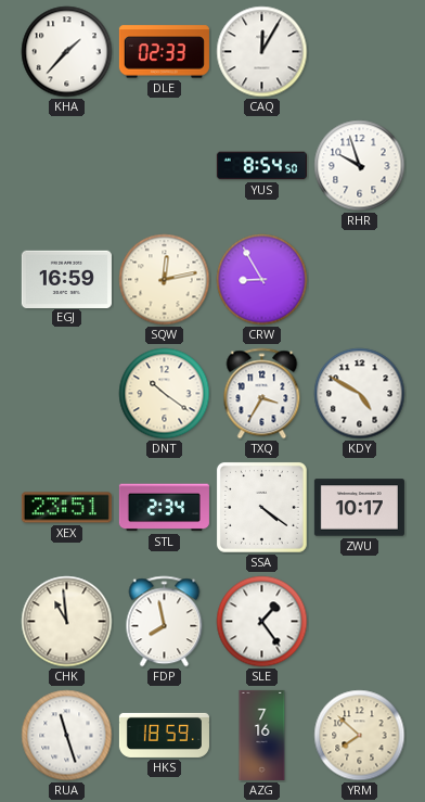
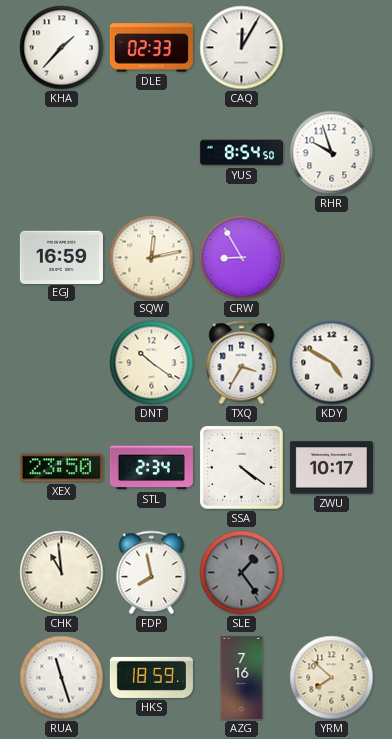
XEX: 23:51 -> 23:50
SLE dial: white -> grey
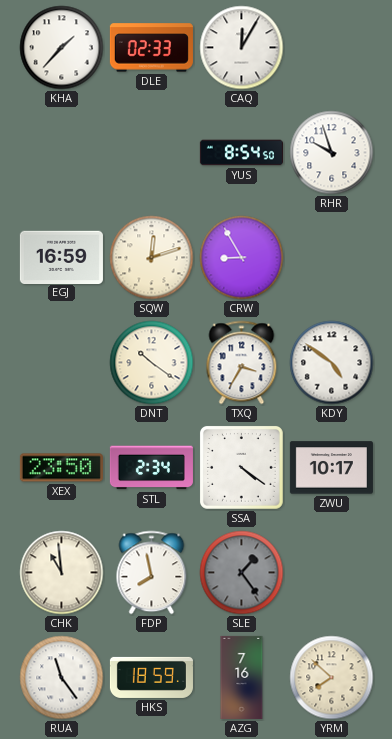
SQW: 12:13 -> 12:12
KDY: 4:50 -> 4:51
RUA: 11:27 -> 11:24
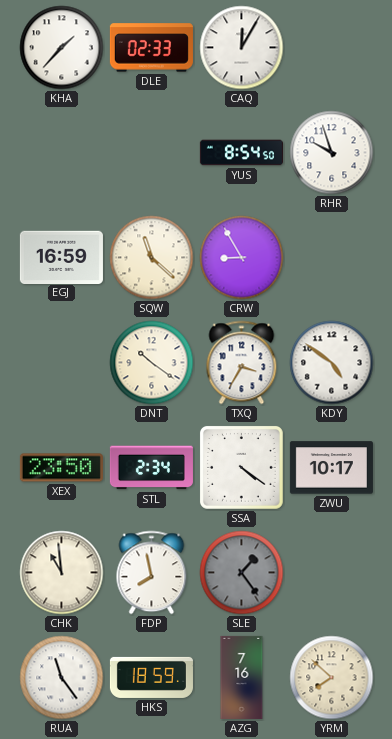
SQW: 12:12 -> 11:22
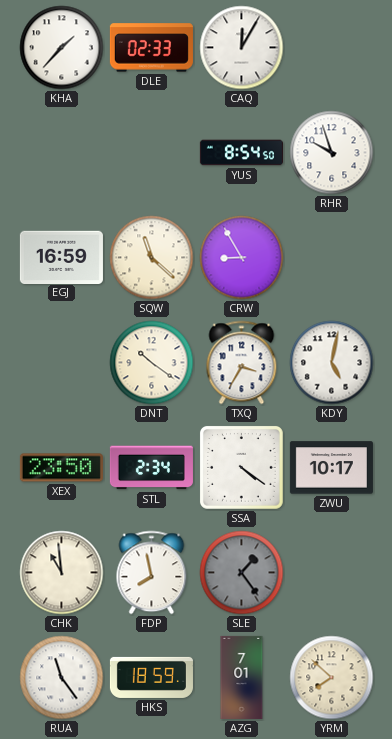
KDY: 4:51 -> 5:02
AZG: 7:16 -> 7:01
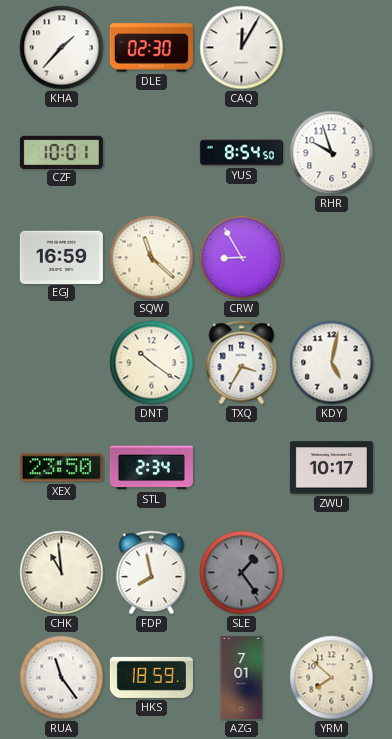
DLE: 02:33 -> 02:30
CZF: none -> 10:01
SSA: 4:21 -> none
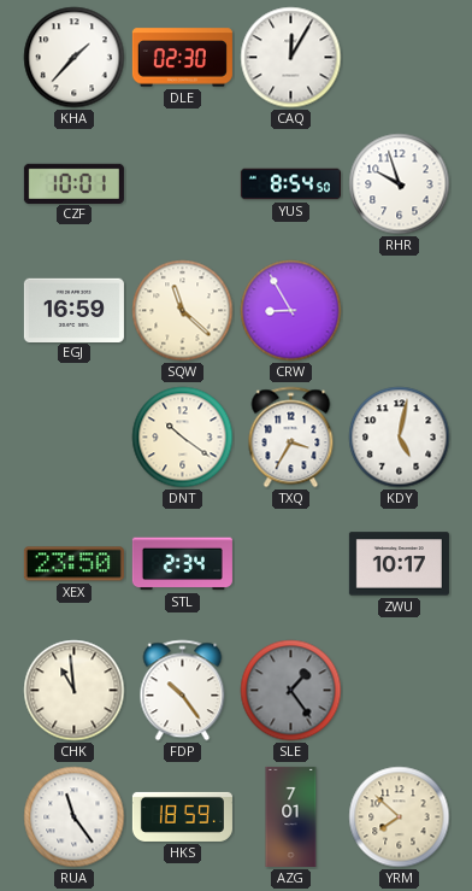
FDP: 7:58 -> 10:24
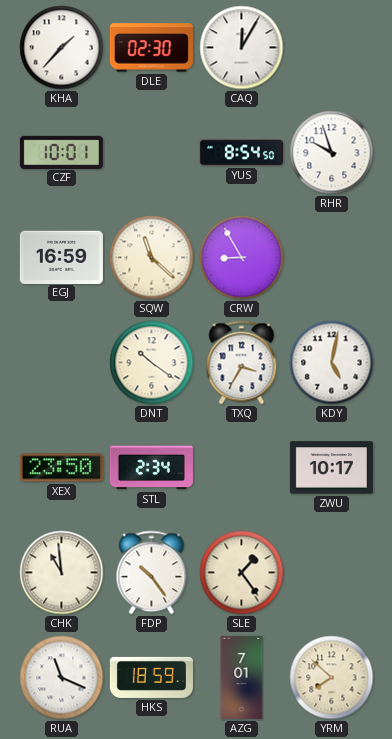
SLE dial: grey -> cream
RUA: 11:24 -> 11:19
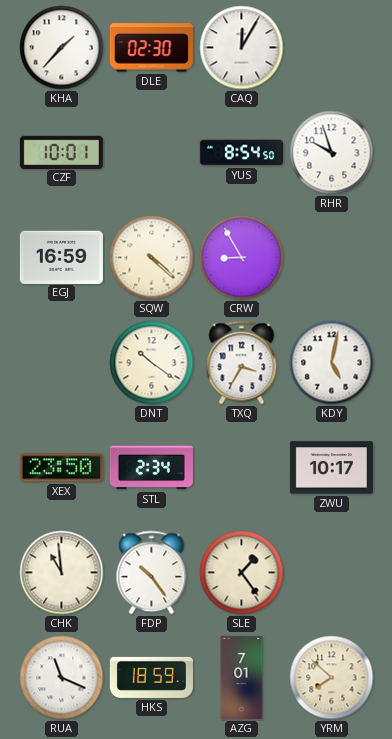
SQW: 11:22 -> 4:22
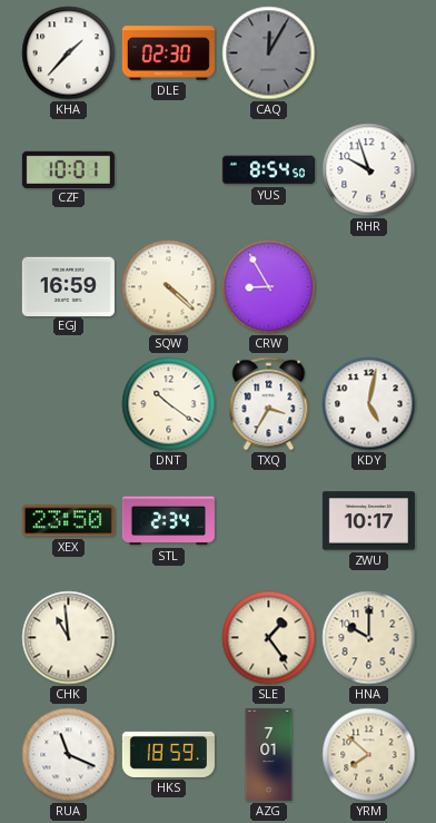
CAQ dial: white -> grey
FDP: 10:24 -> none
HNA: none -> 10:00
